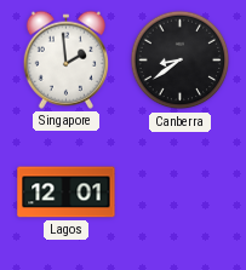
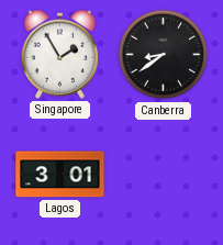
Singapore: 1:59 -> 1:55
Lagos: 12:01 -> 3:01
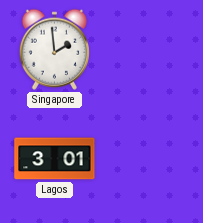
Singapore: 1:55 -> 1:59
Canberra: 8:39 -> none
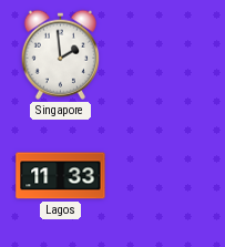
Lagos: 3:01 -> 11:33
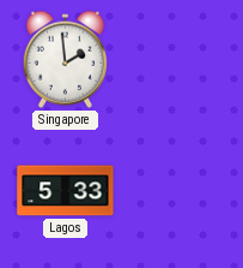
Lagos: 11:33 -> 5:33
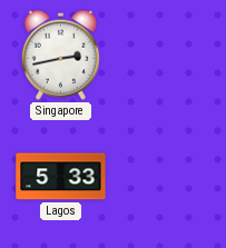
Singapore: 1:59 -> 2:43
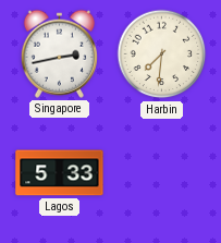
Harbin: none -> 7:31
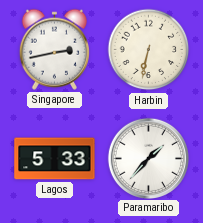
Harbin: 7:31 -> 6:32
Paramaribo: none -> 1:37
